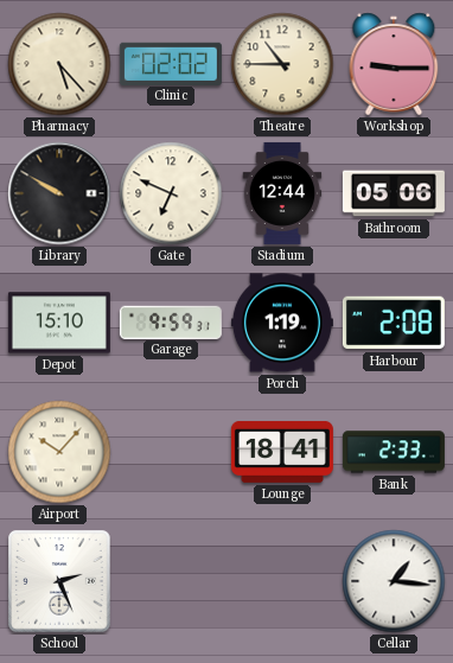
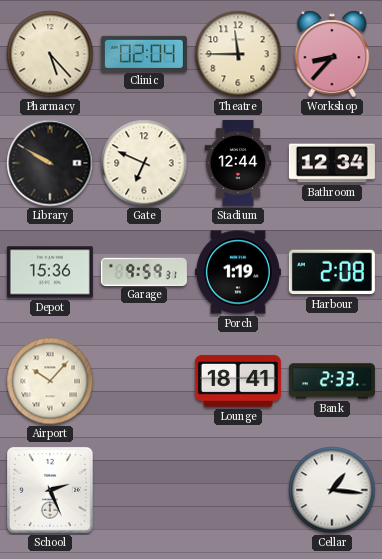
Clinic: 02:02 -> 02:04
Theatre: 10:45 -> 11:45
Workshop: 9:15 -> 8:37
Bathroom: 05:06 -> 12:34
Depot: 15:10 -> 15:36
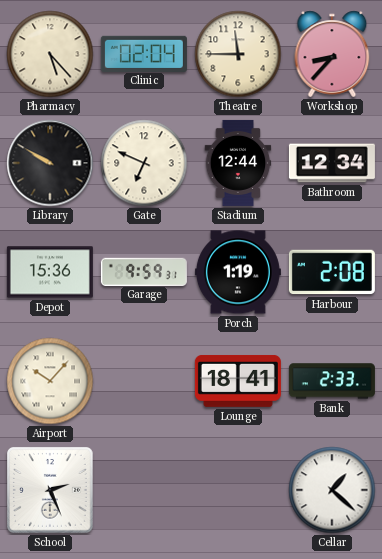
Cellar: 1:16 -> 1:22
